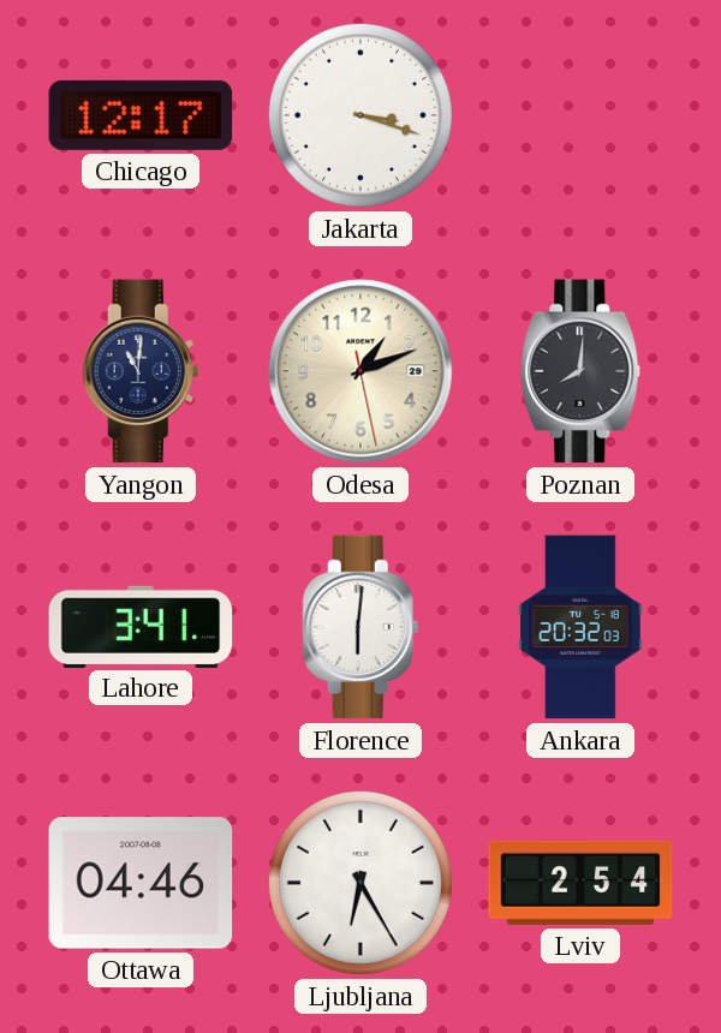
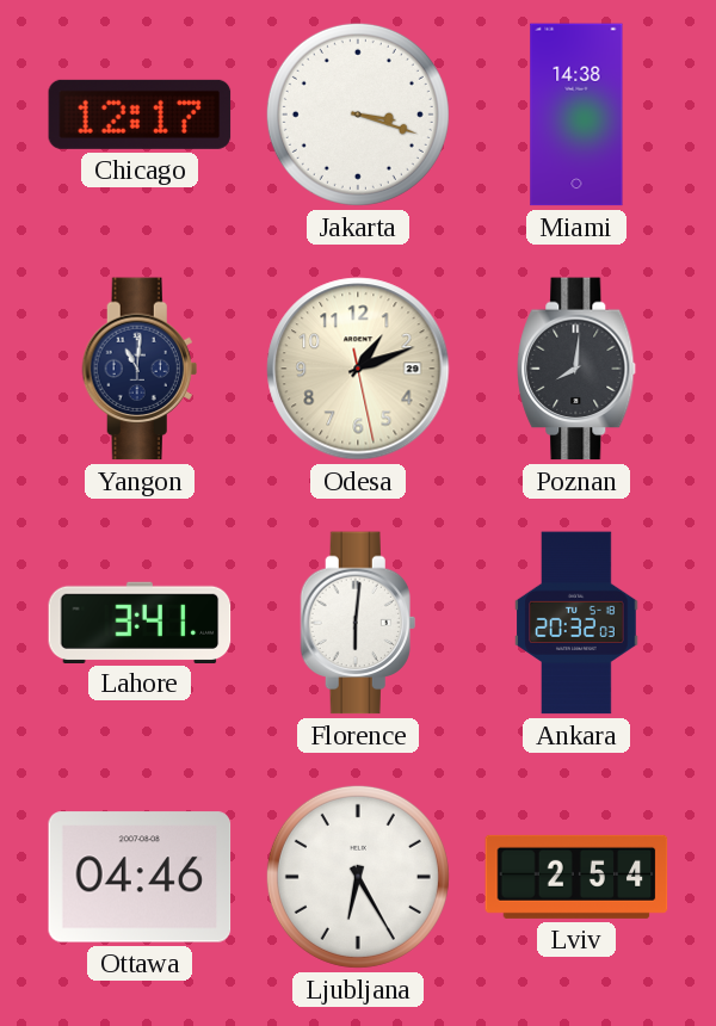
Miami: none -> 14:38
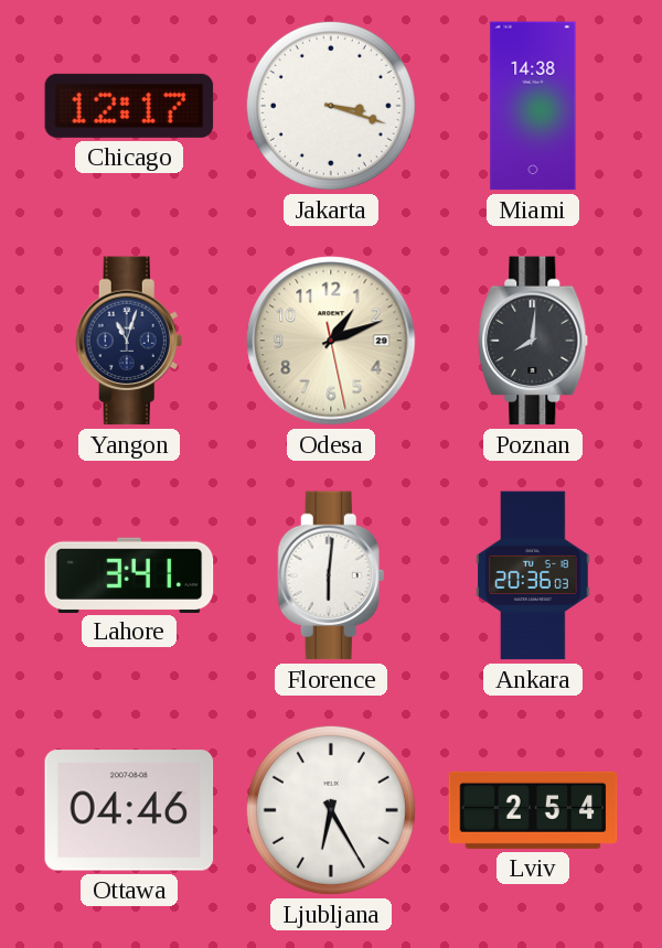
Yangon: 11:01 -> 11:03
Ankara: 20:32 -> 20:36
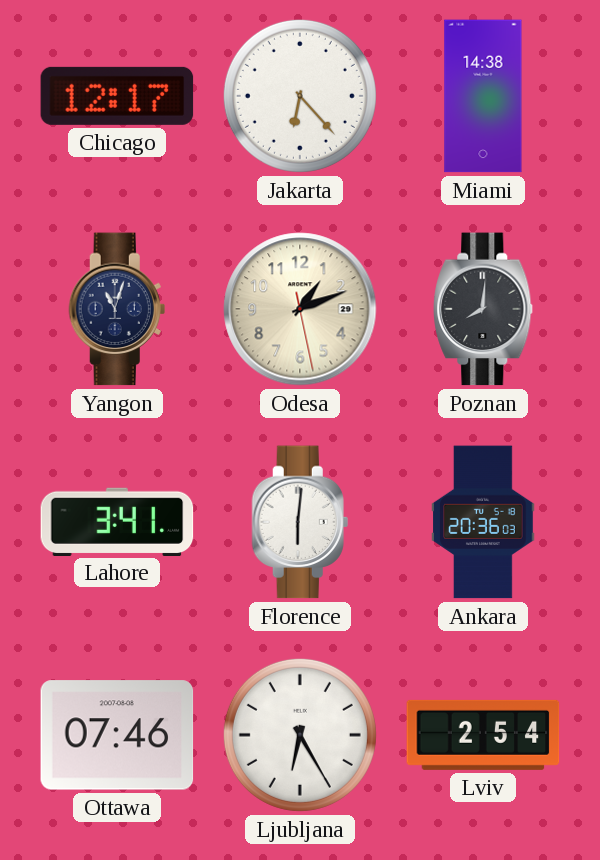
Jakarta: 3:18 -> 6:23
Ottawa: 04:46 -> 07:46
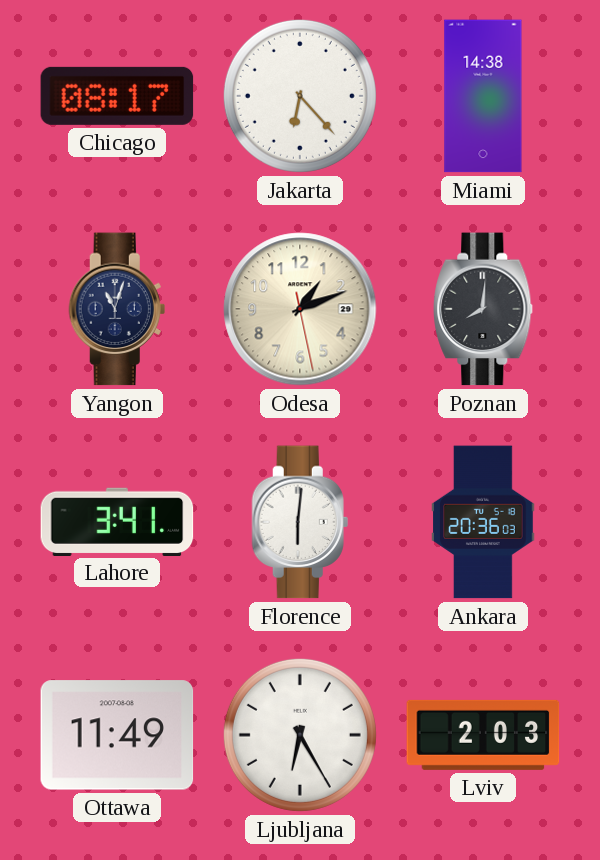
Chicago: 12:17 -> 08:17
Ottawa: 07:46 -> 11:49
Lviv: 2:54 -> 2:03
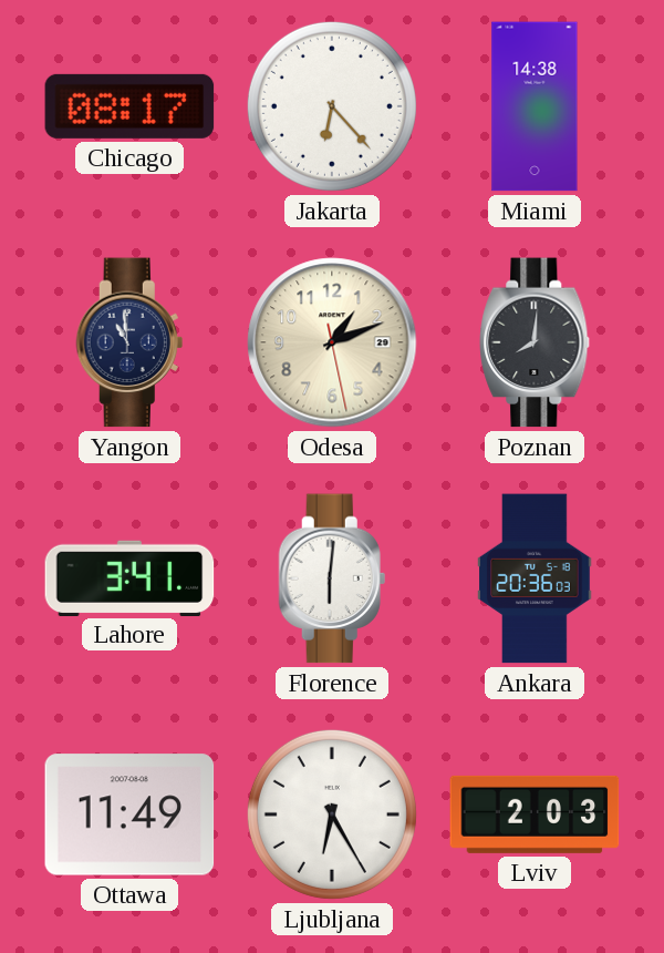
Yangon: 11:03 -> 10:59
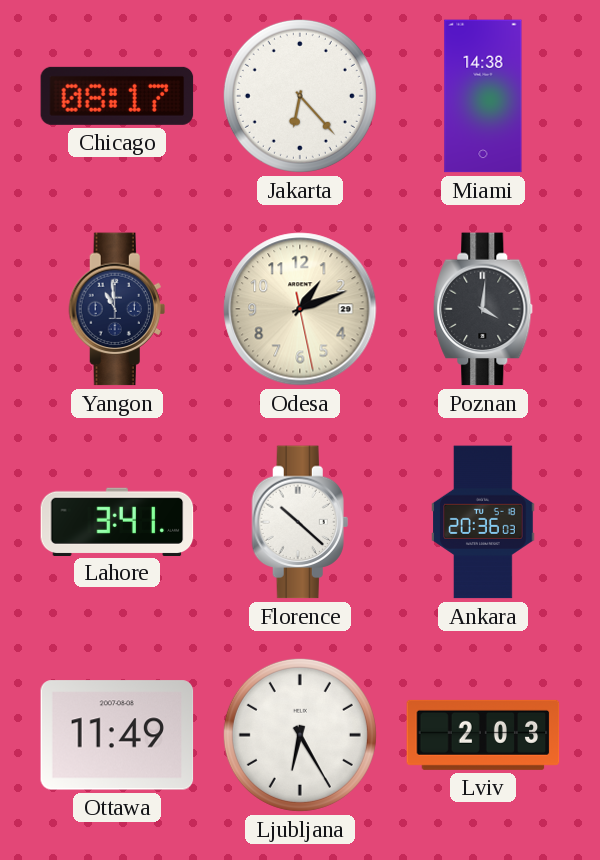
Poznan: 8:01 -> 4:01
Florence: 6:01 -> 10:22
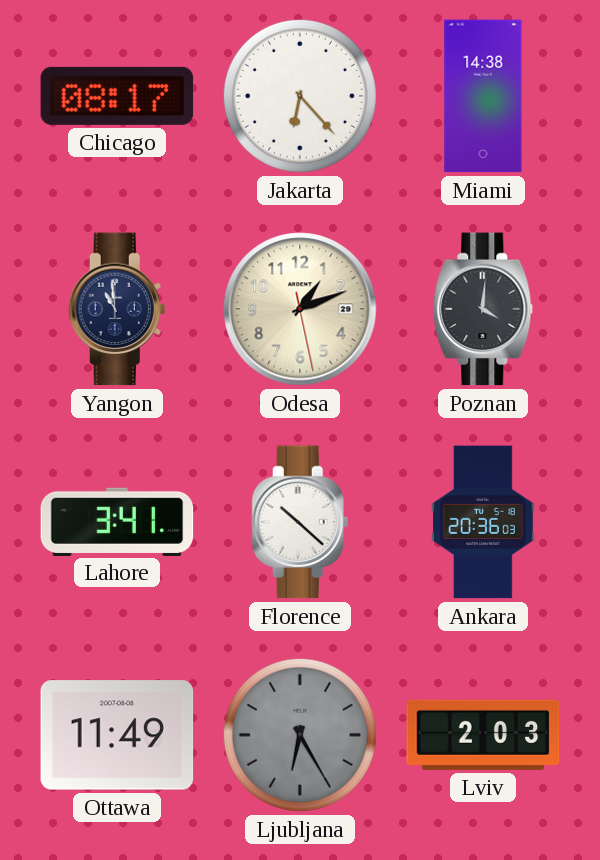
Ljubljana dial: white -> grey
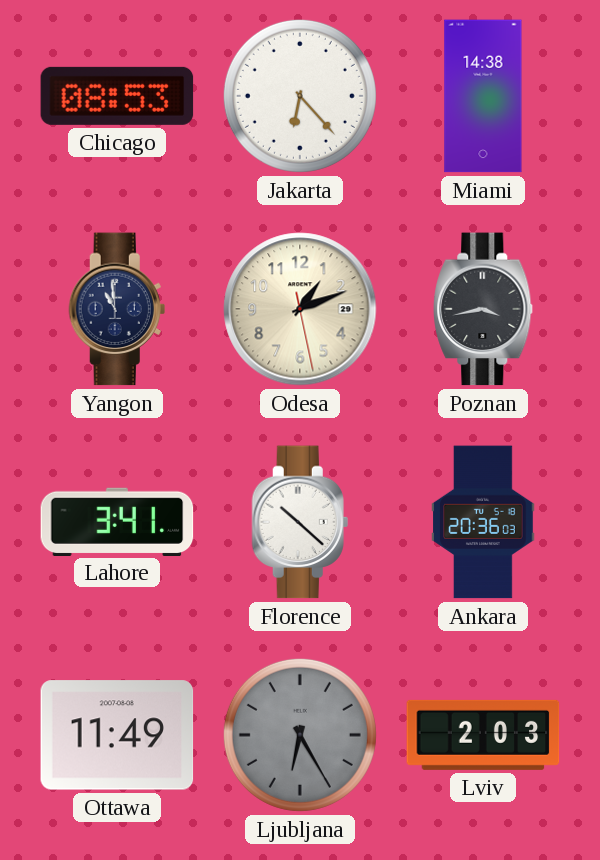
Chicago: 08:17 -> 08:53
Poznan: 4:01 -> 3:43
